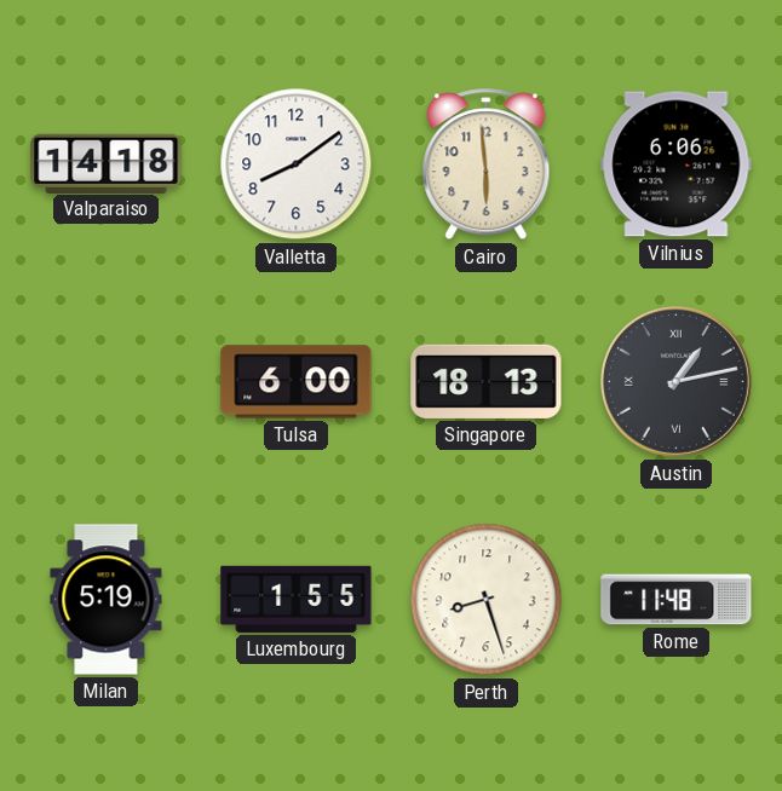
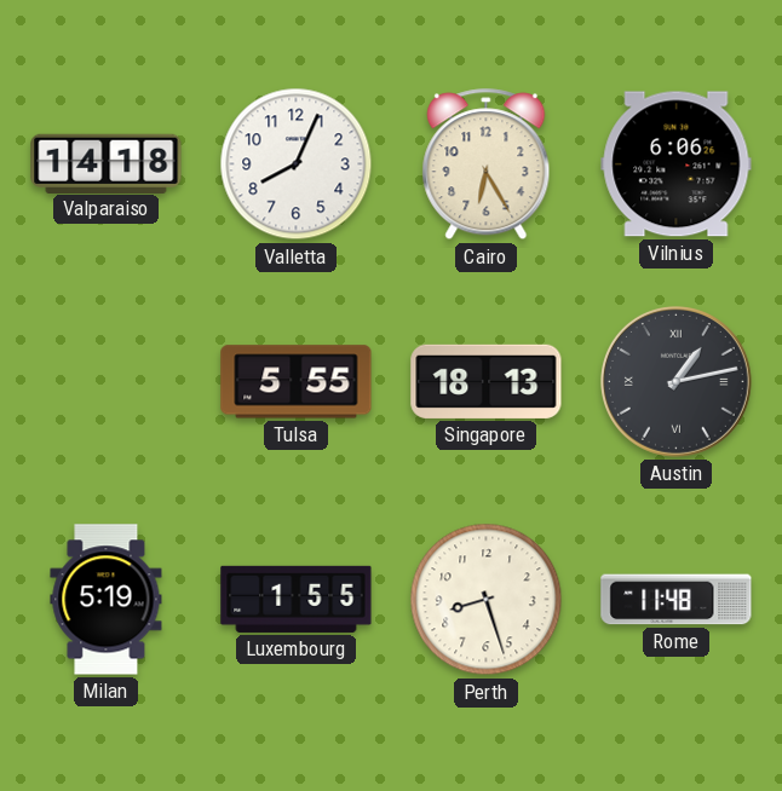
Valletta: 8:09 -> 8:04
Cairo: 5:59 -> 6:25
Tulsa: 6:00 -> 5:55
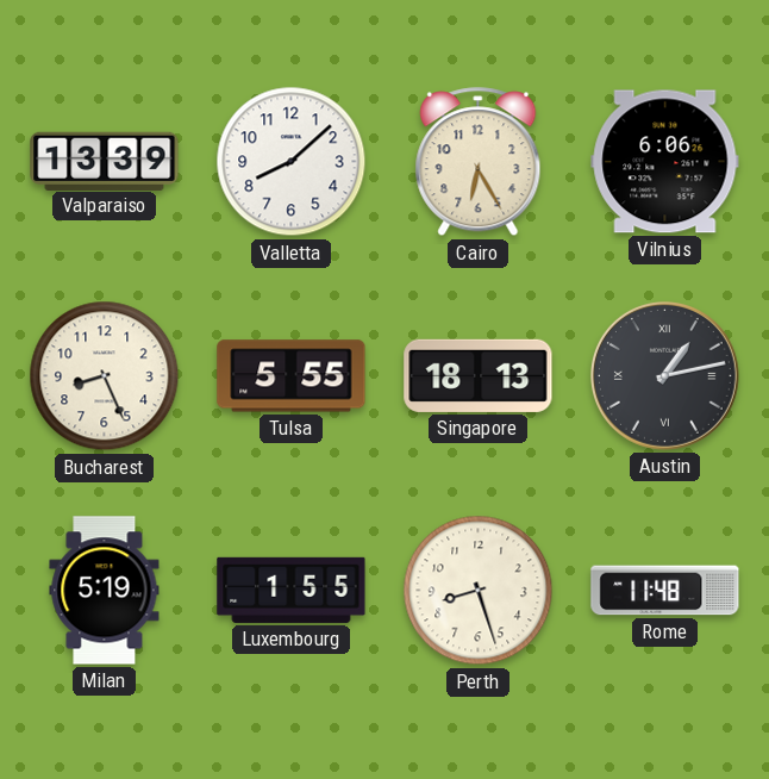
Valparaiso: 14:18 -> 13:39
Valletta: 8:04 -> 8:08
Bucharest: none -> 8:26
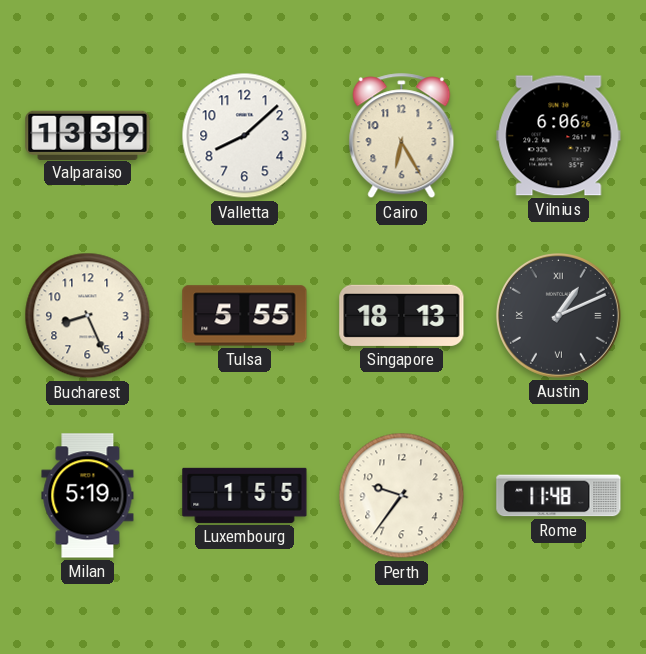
Austin: 1:13 -> 1:11
Perth: 8:27 -> 9:36
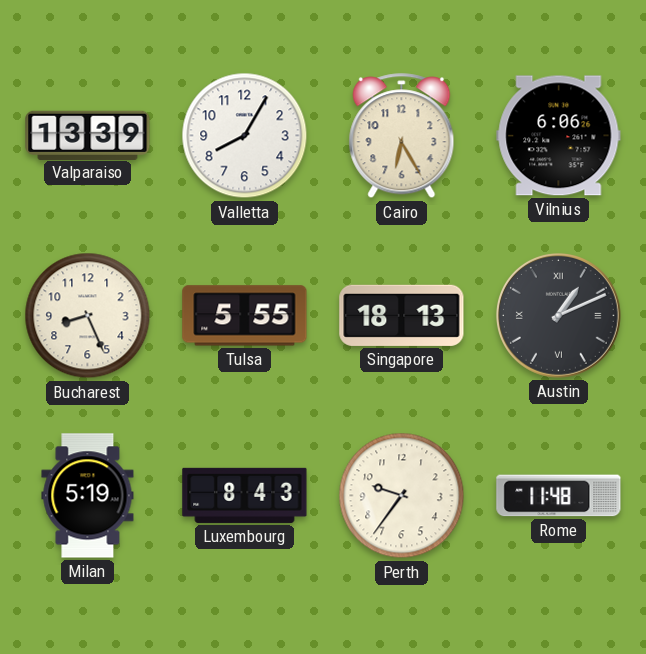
Valletta: 8:08 -> 8:05
Luxembourg: 1:55 -> 8:43
